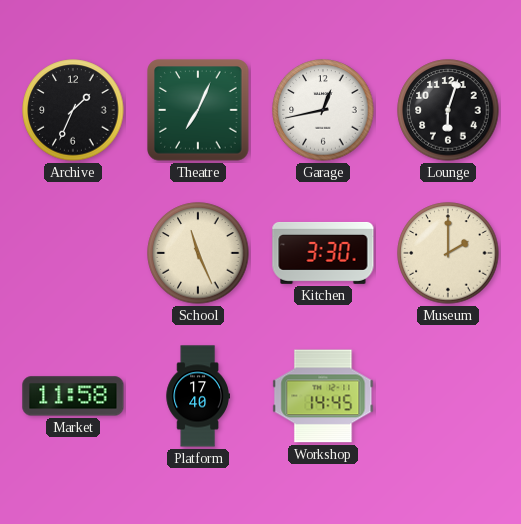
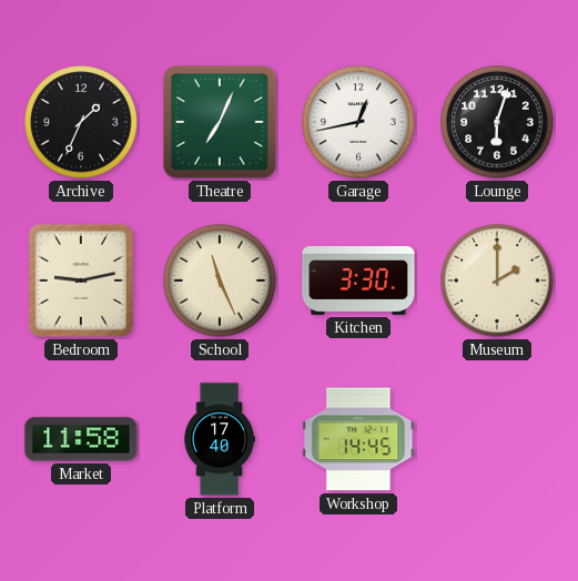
Bedroom: none -> 9:13
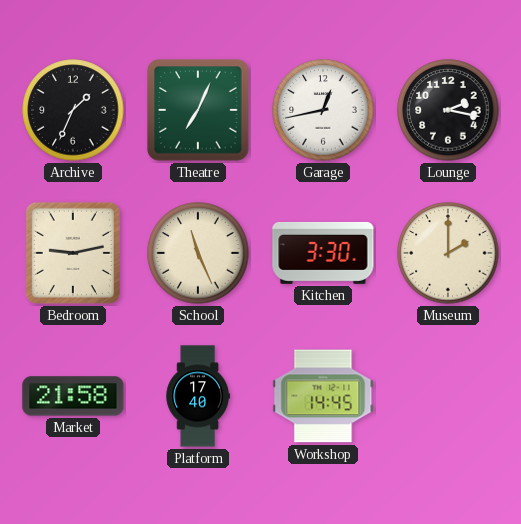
Lounge: 6:03 -> 2:17
Market: 11:58 -> 21:58
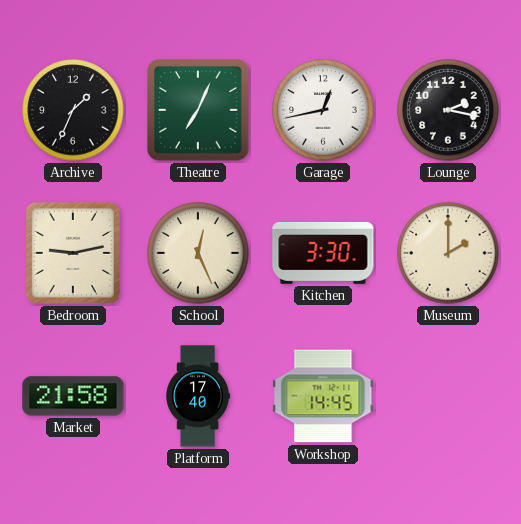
School: 11:26 -> 12:26
